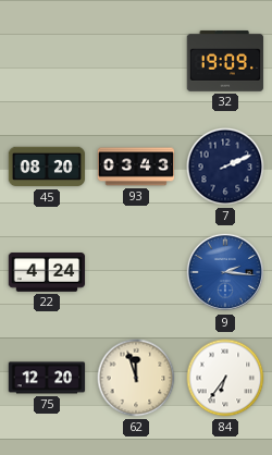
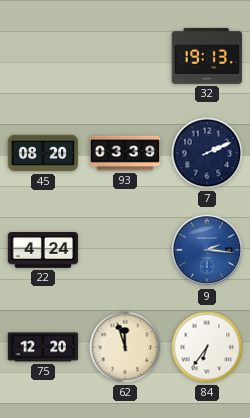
32: 19:09 -> 19:13
93: 03:43 -> 03:39
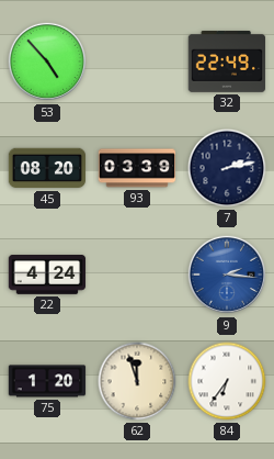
53: none -> 4:53
32: 19:13 -> 22:49
7: 2:11 -> 2:13
75: 12:20 -> 1:20
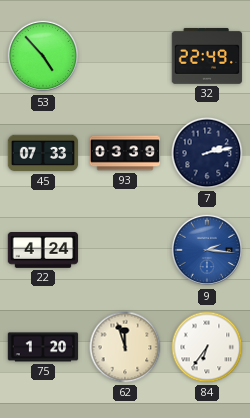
45: 08:20 -> 07:33
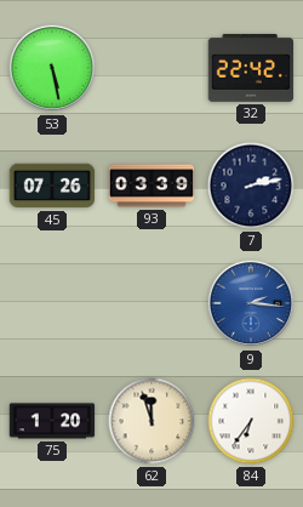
53: 4:53 -> 5:28
32: 22:49 -> 22:42
45: 07:33 -> 07:26
22: 4:24 -> none
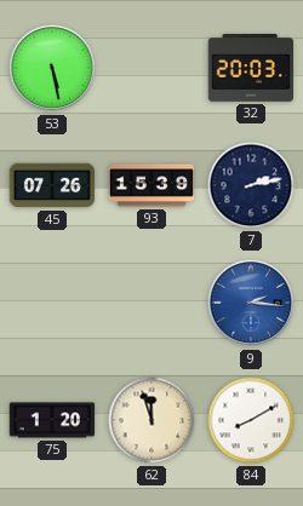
32: 22:42 -> 20:03
93: 03:39 -> 15:39
84: 6:36 -> 8:10
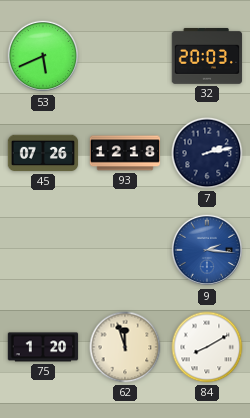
53: 5:28 -> 5:41
93: 15:39 -> 12:18
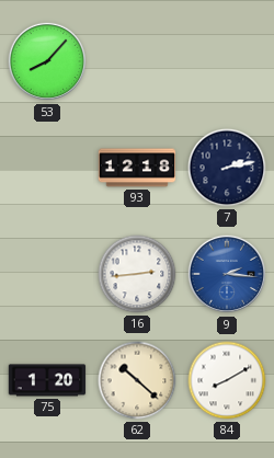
53: 5:41 -> 8:07
32: 20:03 -> none
45: 07:26 -> none
16: none -> 2:44
62: 11:57 -> 10:22
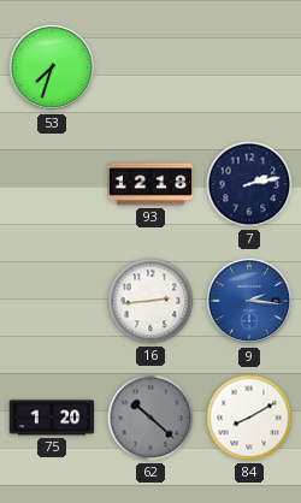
53: 8:07 -> 7:33
62 dial: cream -> grey
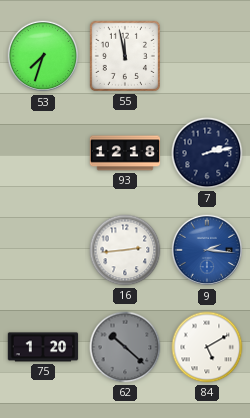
55: none -> 11:58
84: 8:10 -> 5:10
